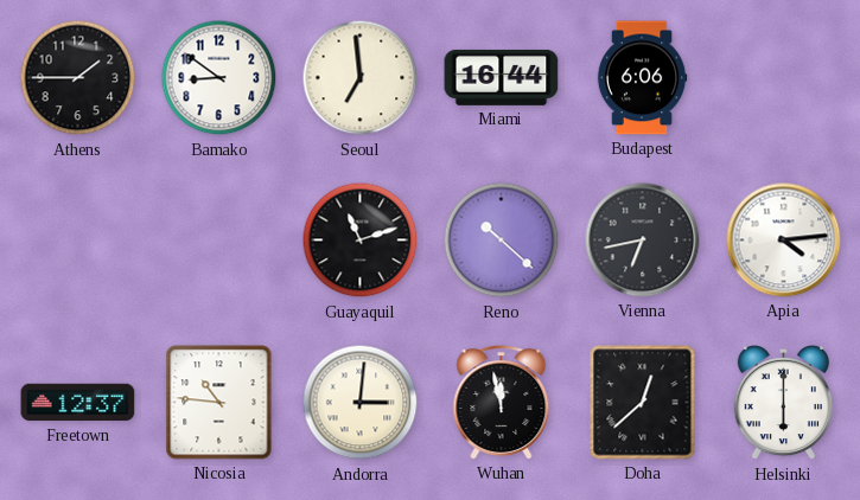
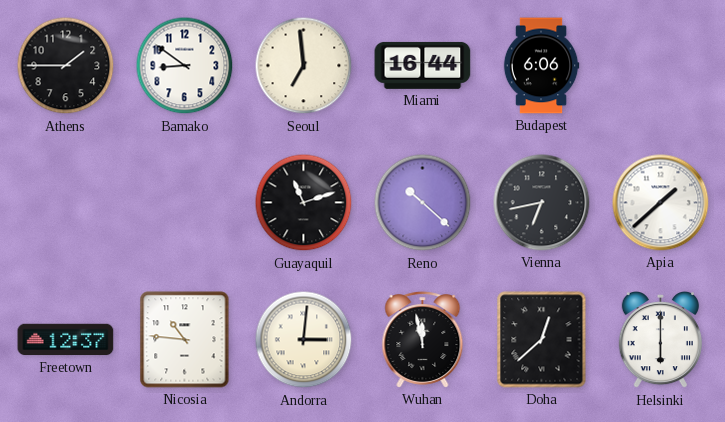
Apia: 4:14 -> 1:38
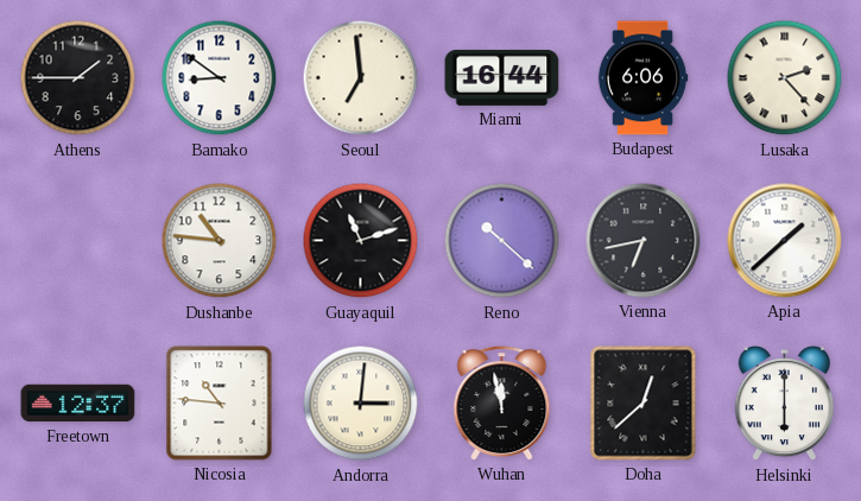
Lusaka: none -> 2:23
Dushanbe: none -> 10:46
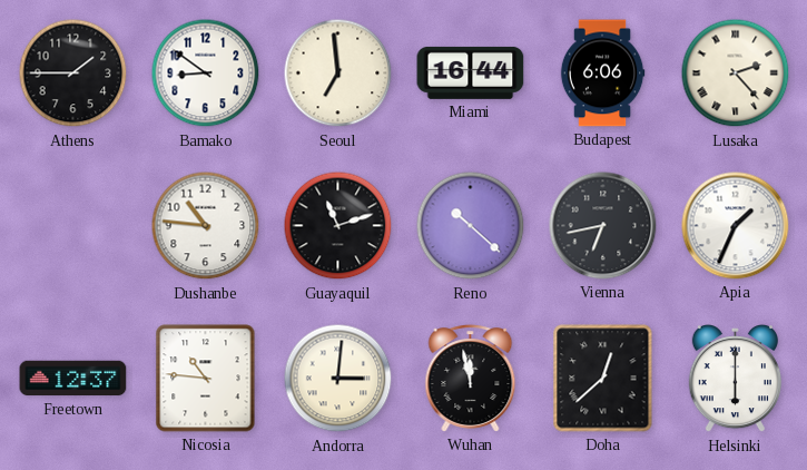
Apia: 1:38 -> 1:34
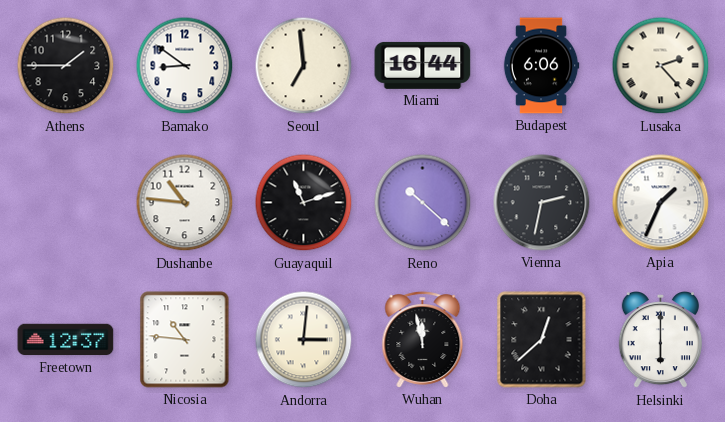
Vienna: 6:43 -> 2:32
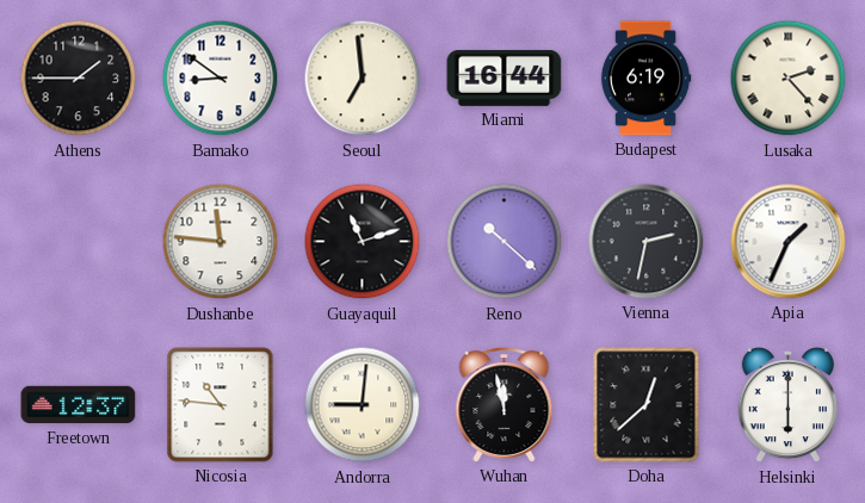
Budapest: 6:06 -> 6:19
Dushanbe: 10:46 -> 11:46
Andorra: 3:01 -> 9:01
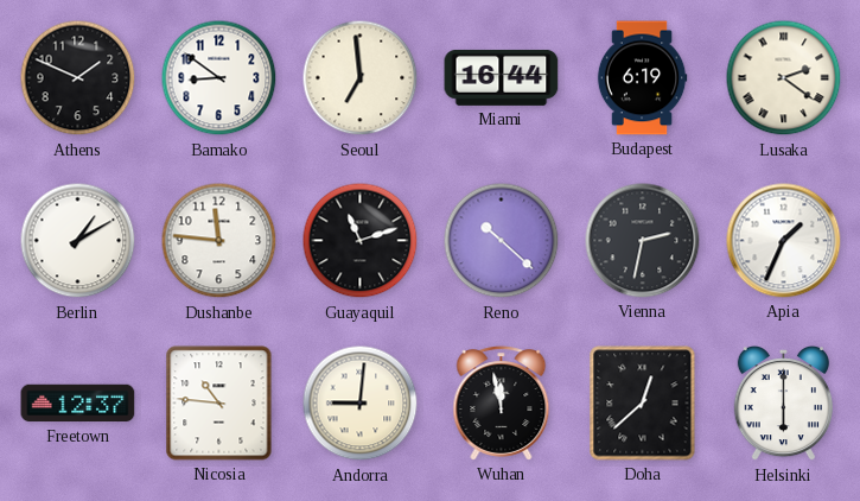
Athens: 1:45 -> 1:49
Lusaka: 2:23 -> 2:21
Berlin: none -> 1:10
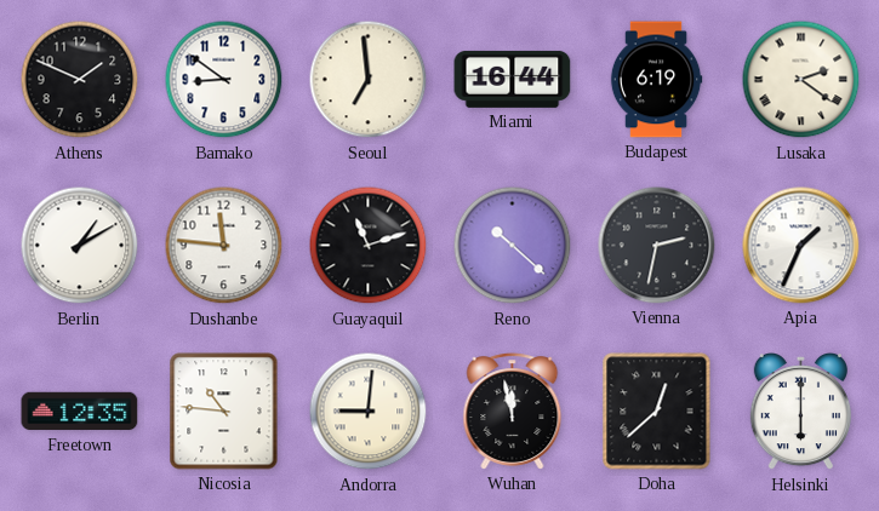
Freetown: 12:37 -> 12:35
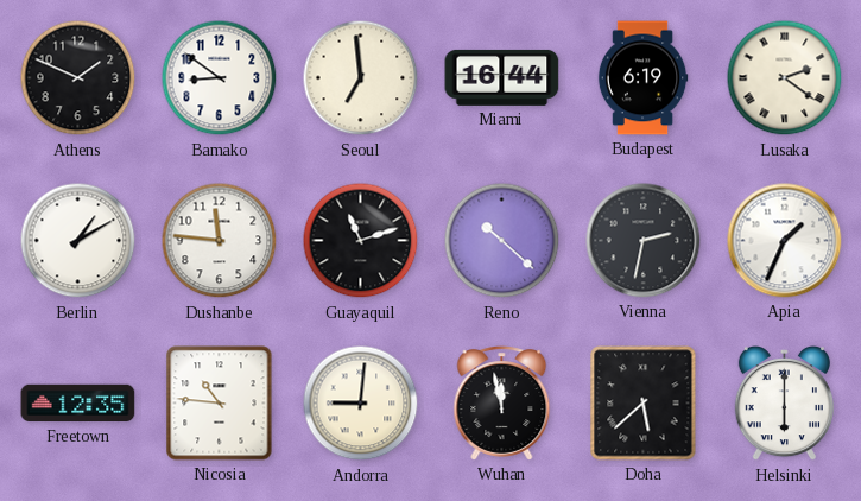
Doha: 12:38 -> 5:38
